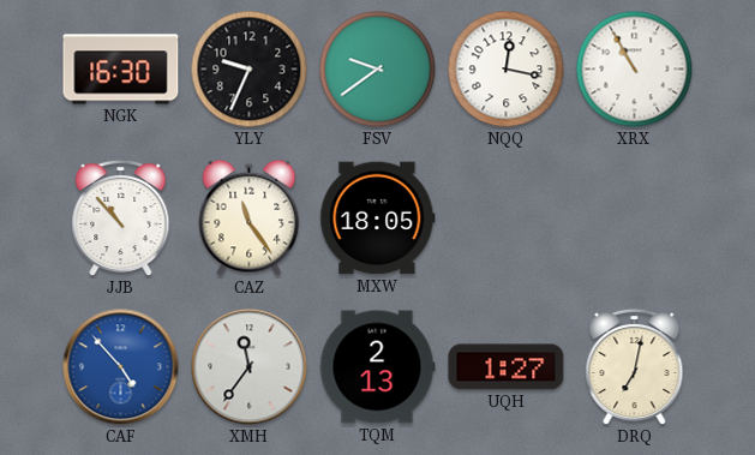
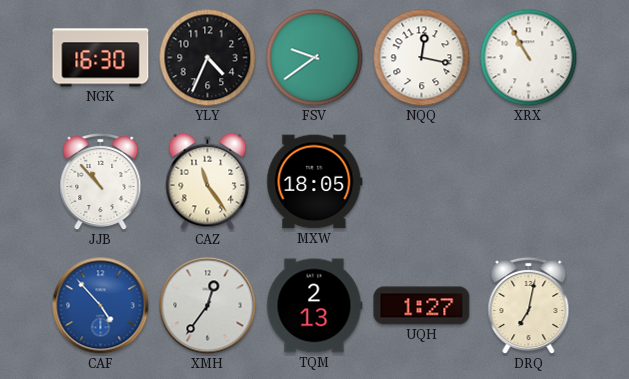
YLY: 9:34 -> 4:34
XMH: 11:36 -> 12:36
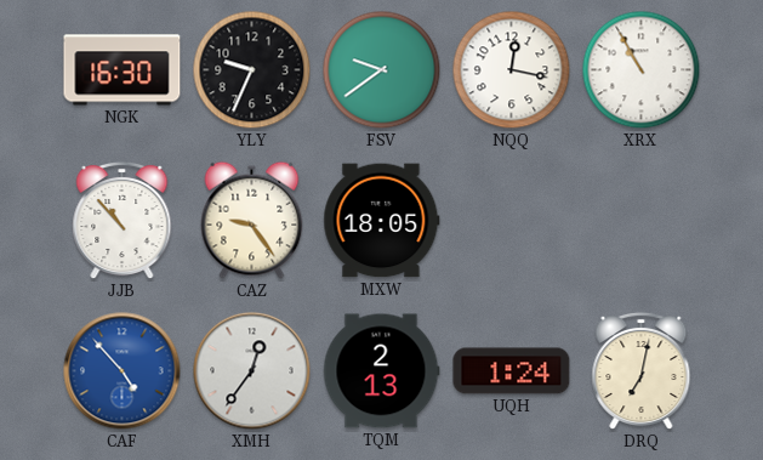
YLY: 4:34 -> 9:34
CAZ: 11:24 -> 9:24
UQH: 1:27 -> 1:24
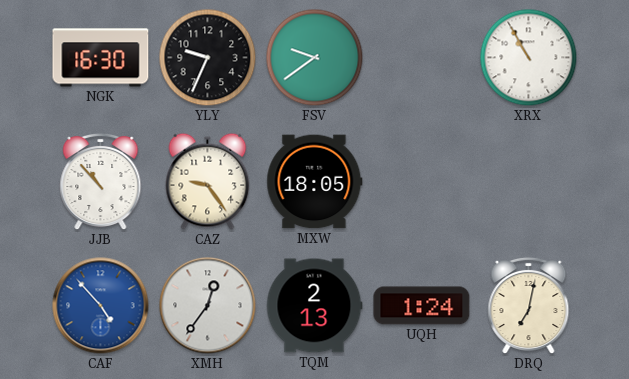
NQQ: 12:17 -> none
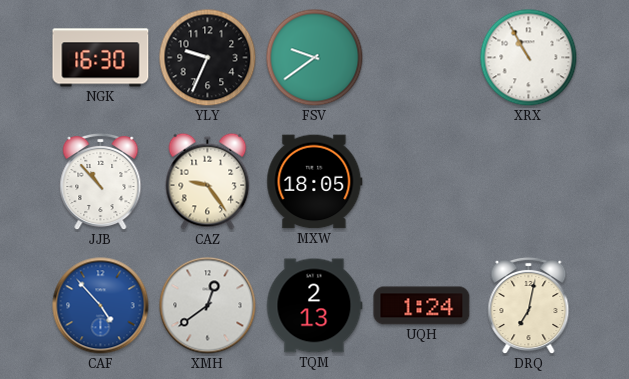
XMH: 12:36 -> 12:39
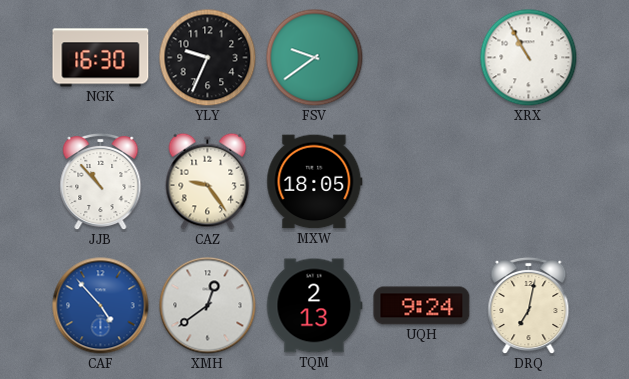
UQH: 1:24 -> 9:24
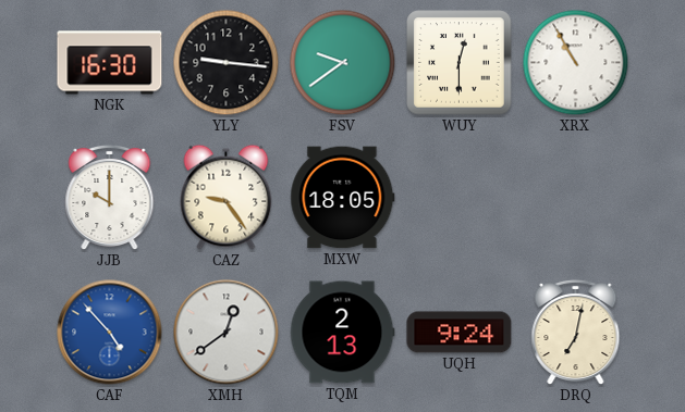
YLY: 9:34 -> 9:16
WUY: none -> 12:30
JJB: 10:53 -> 10:00
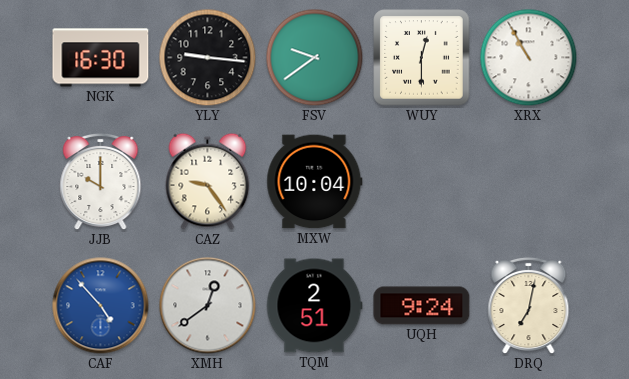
MXW: 18:05 -> 10:04
TQM: 2:13 -> 2:51
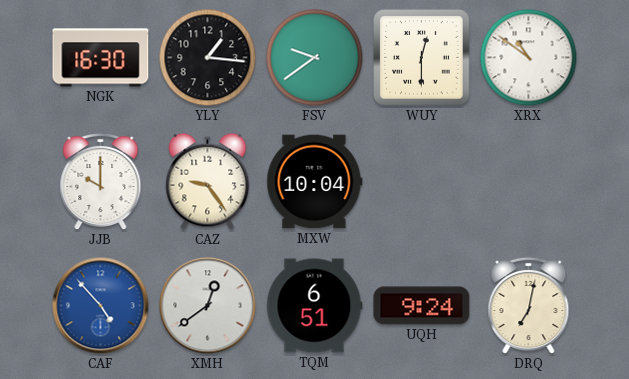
YLY: 9:16 -> 1:16
XRX: 10:55 -> 10:51
TQM: 2:51 -> 6:51
